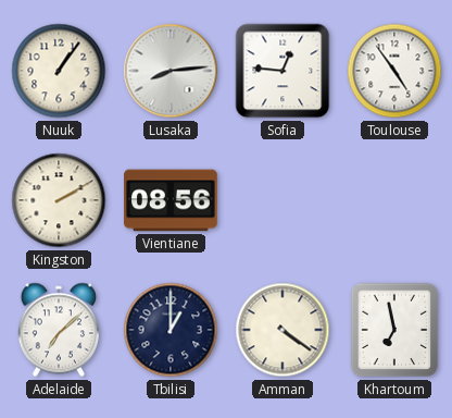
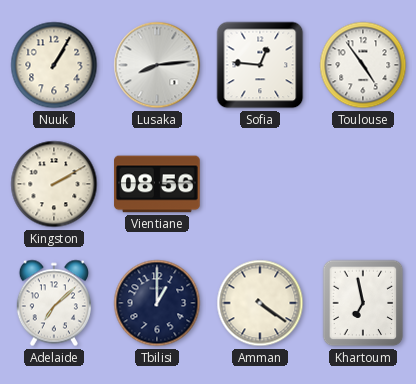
Nuuk: 1:06 -> 1:05
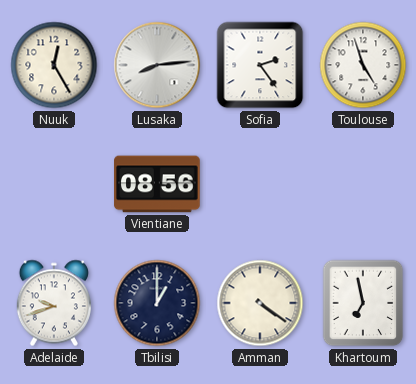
Nuuk: 1:05 -> 12:25
Sofia: 12:46 -> 2:24
Toulouse: 4:54 -> 4:57
Kingston: 2:10 -> none
Adelaide: 7:08 -> 9:42
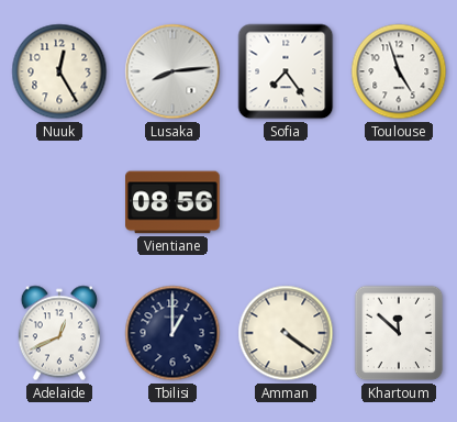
Sofia: 2:24 -> 7:24
Adelaide: 9:42 -> 12:41
Khartoum: 6:58 -> 11:52
